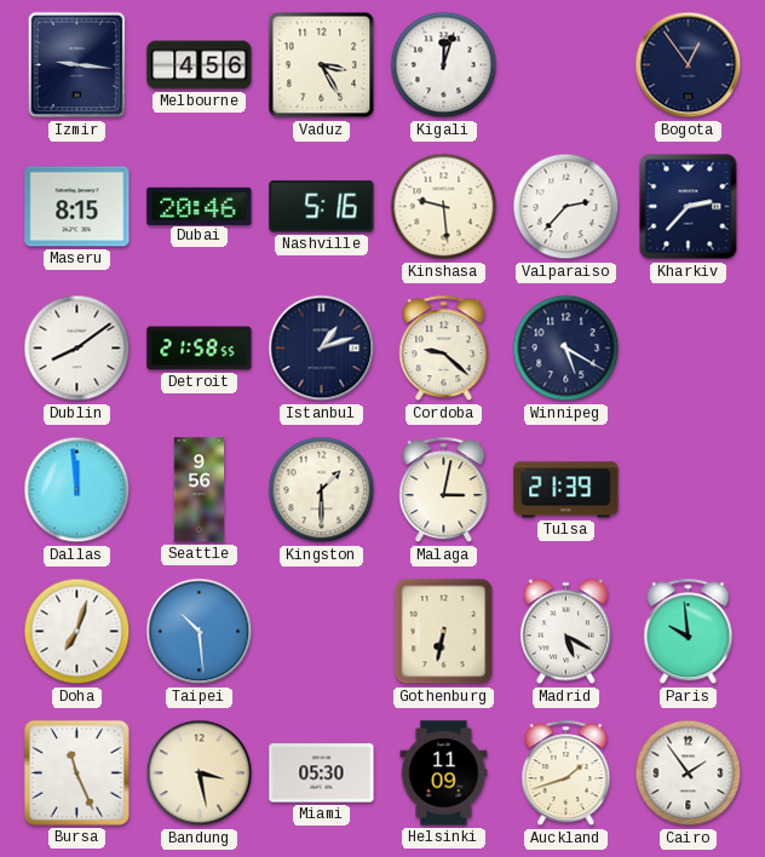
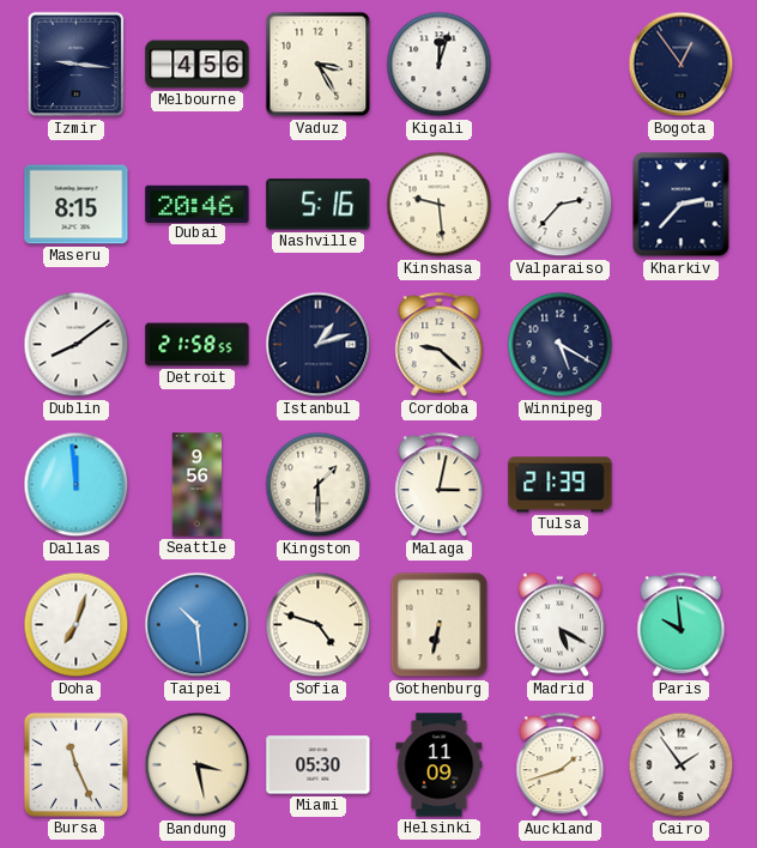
Sofia: none -> 4:48
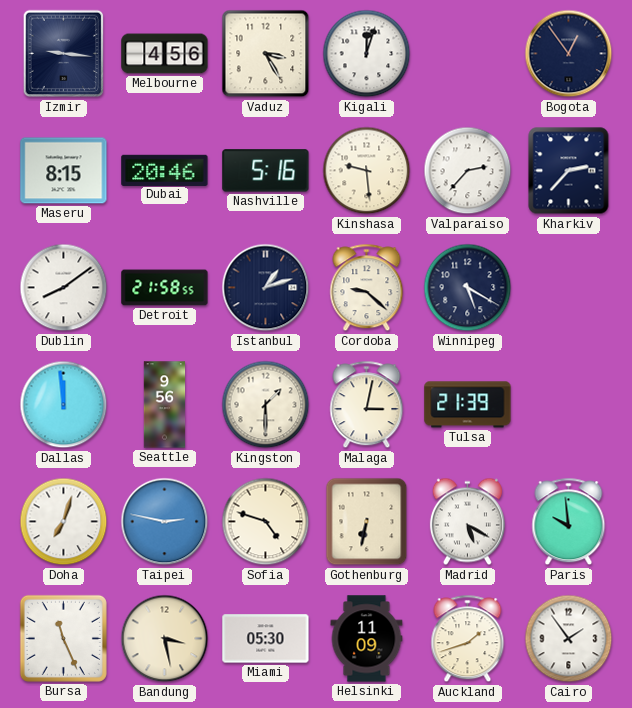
Taipei: 10:29 -> 2:47
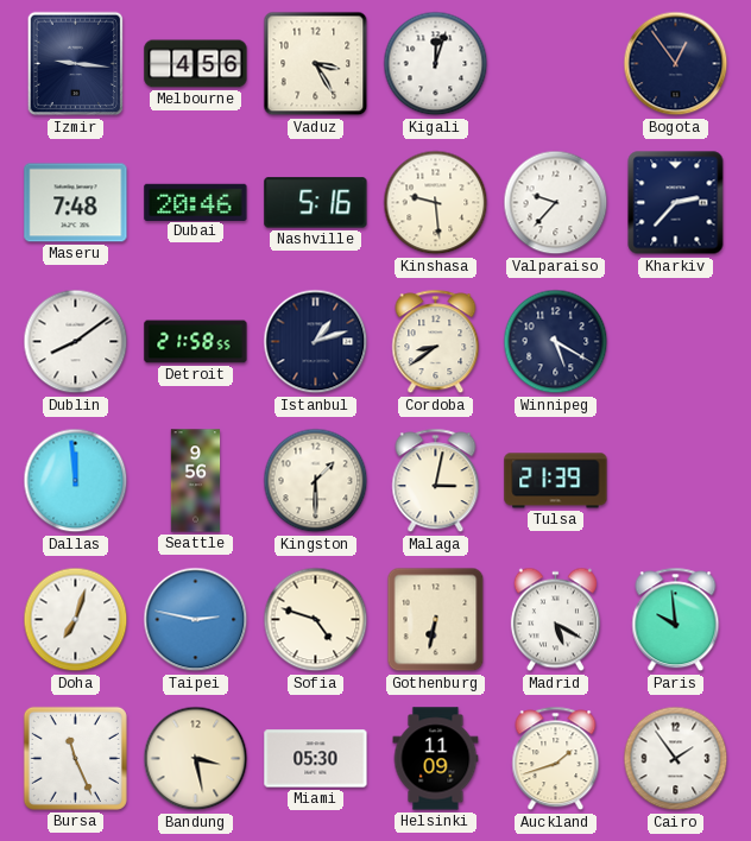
Maseru: 8:15 -> 7:48
Valparaiso: 2:37 -> 9:37
Cordoba: 9:22 -> 8:39
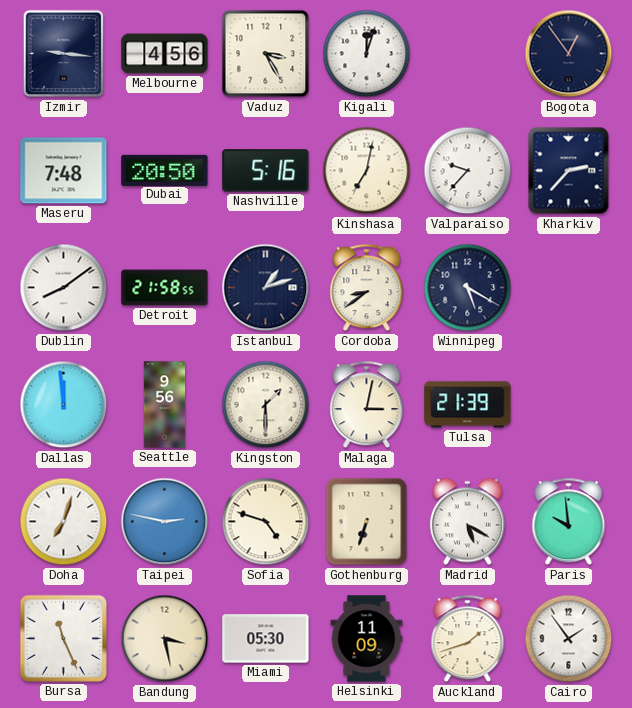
Dubai: 20:46 -> 20:50
Kinshasa: 9:29 -> 7:02
Gothenburg: 6:32 -> 6:33
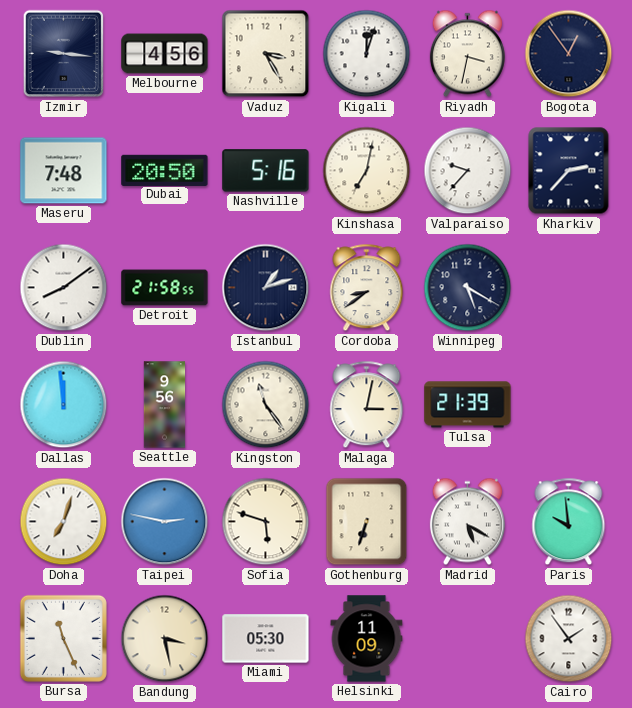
Riyadh: none -> 3:32
Kingston: 1:30 -> 11:24
Sofia: 4:48 -> 5:48
Auckland: 1:42 -> none
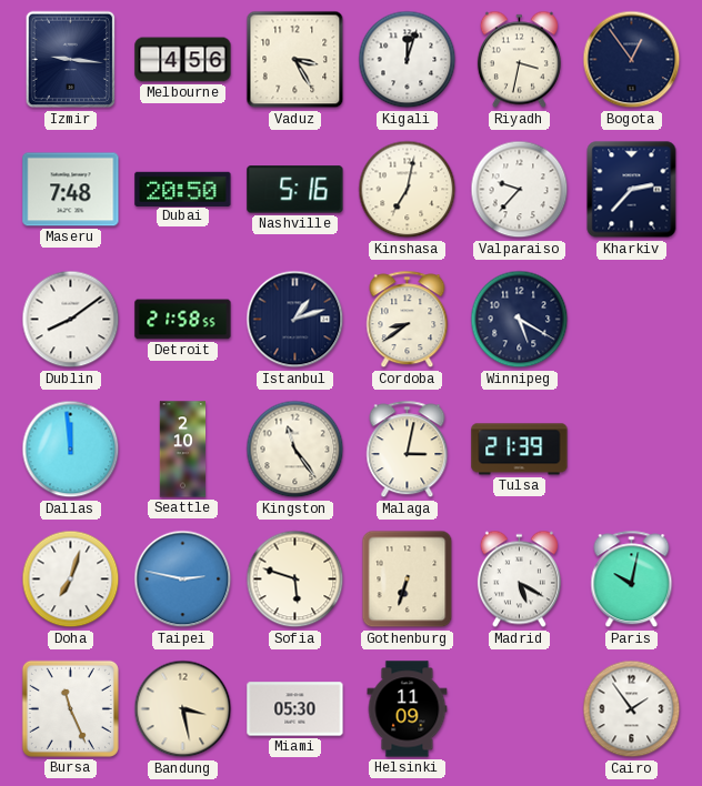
Seattle: 9:56 -> 2:10
Paris: 9:59 -> 10:02
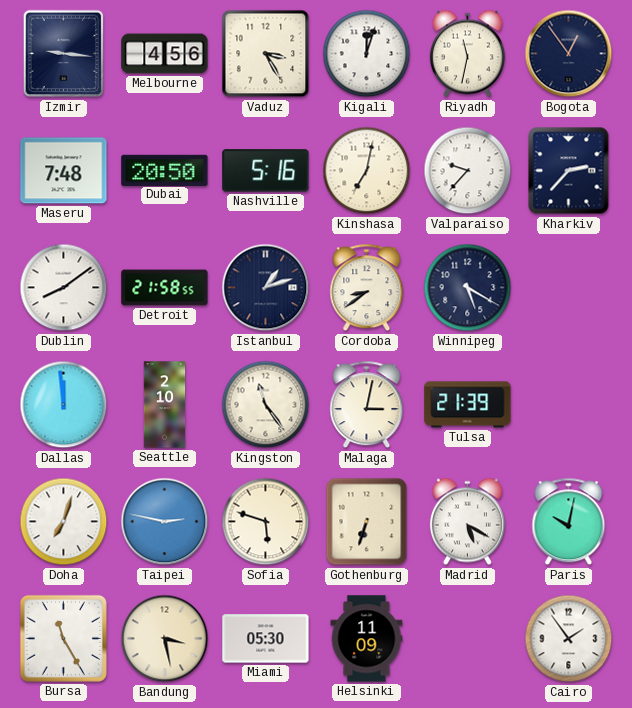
Riyadh: 3:32 -> 11:32
Bursa: 11:26 -> 11:25
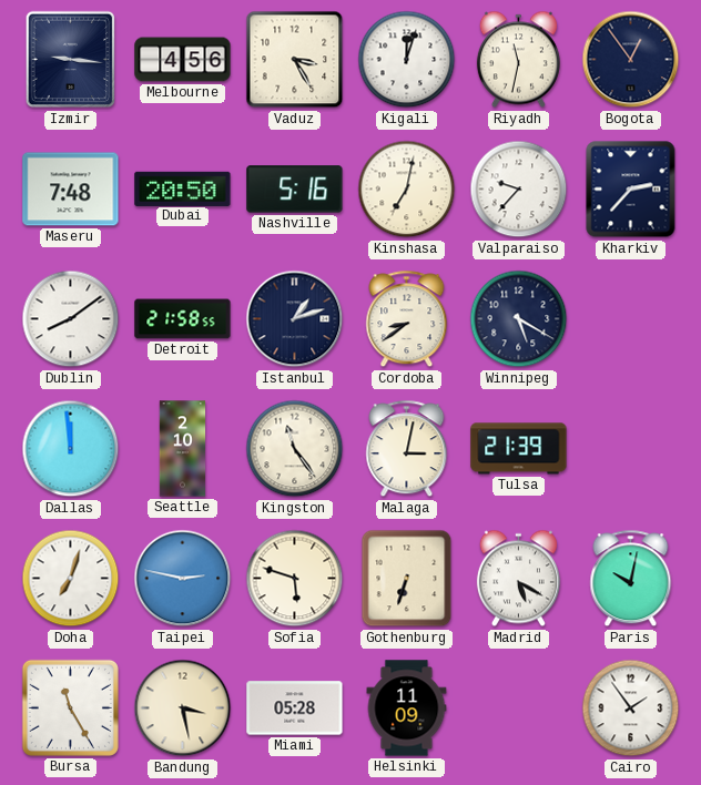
Miami: 05:30 -> 05:28
